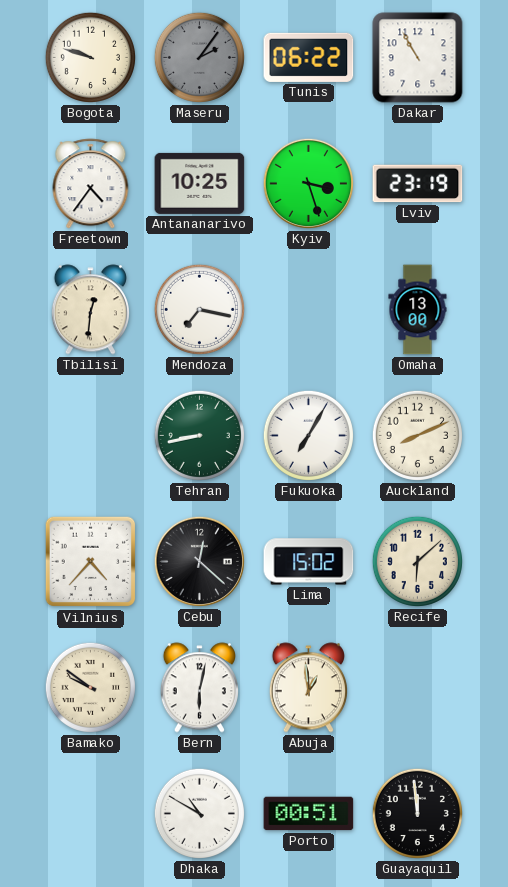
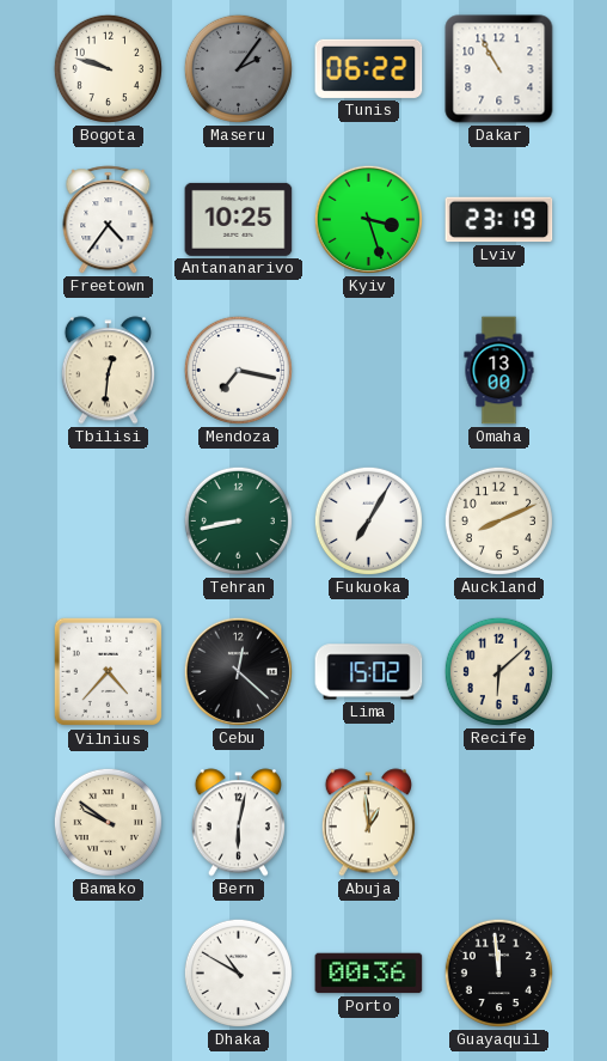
Porto: 00:51 -> 00:36
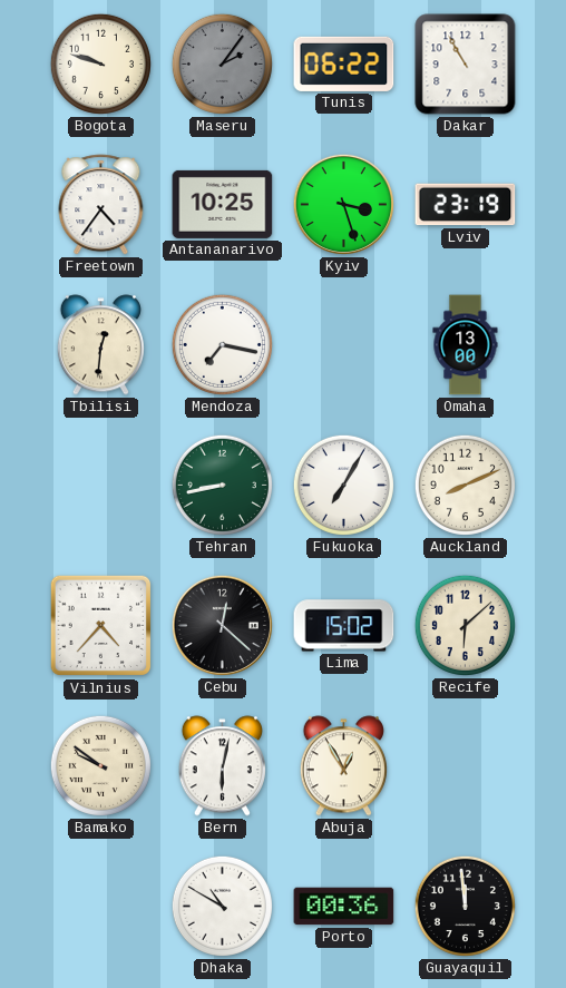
Abuja: 12:59 -> 12:55
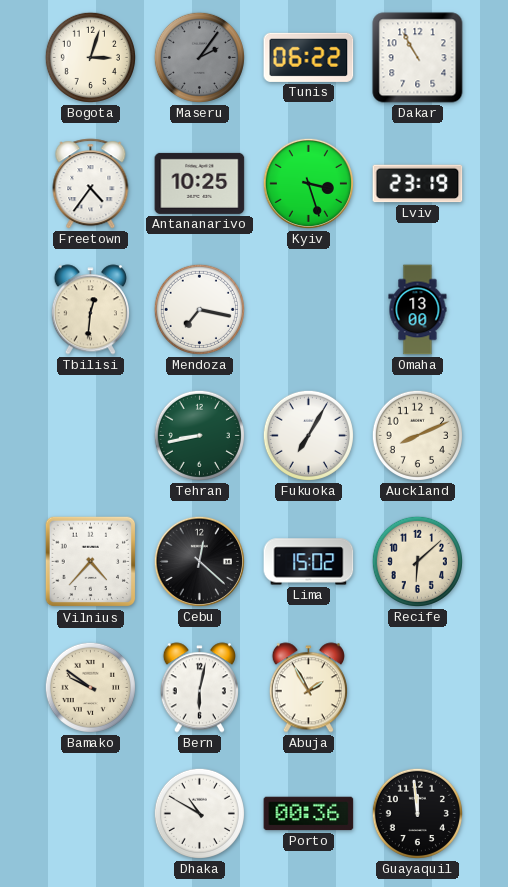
Bogota: 9:48 -> 3:03
Abuja: 12:55 -> 1:55
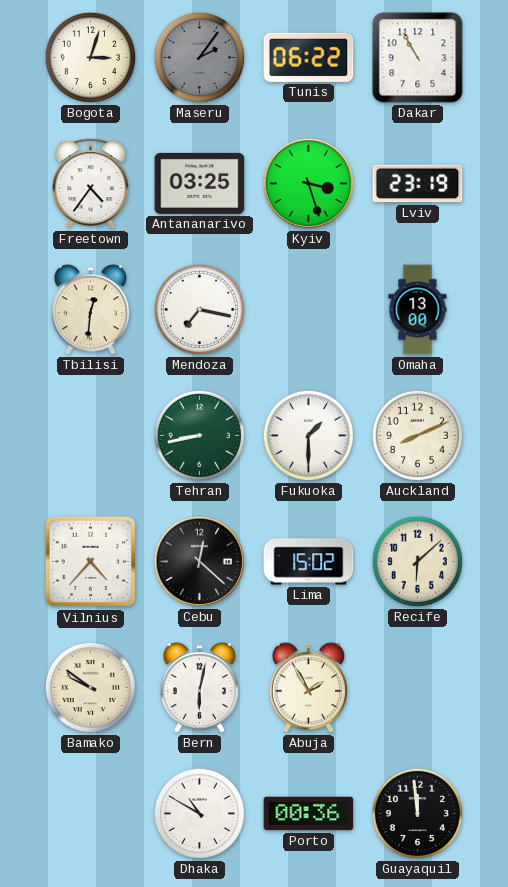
Antananarivo: 10:25 -> 03:25
Fukuoka: 7:05 -> 1:30
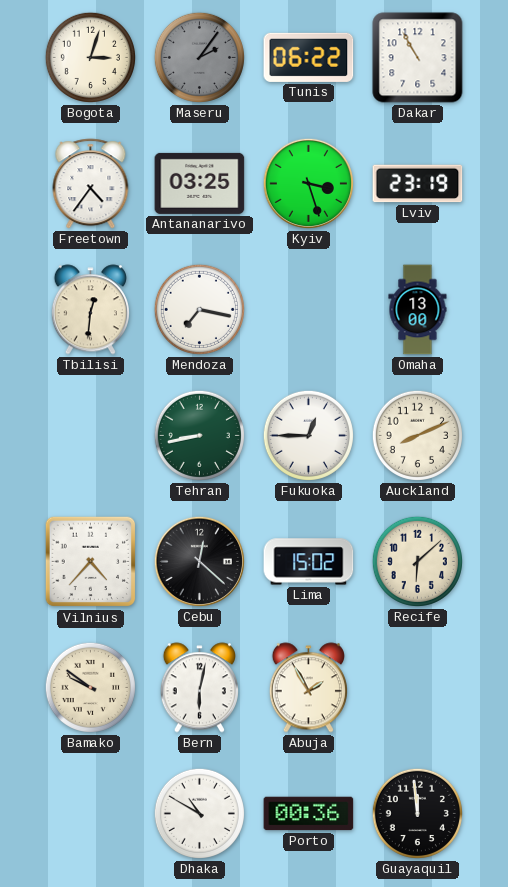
Fukuoka: 1:30 -> 12:45
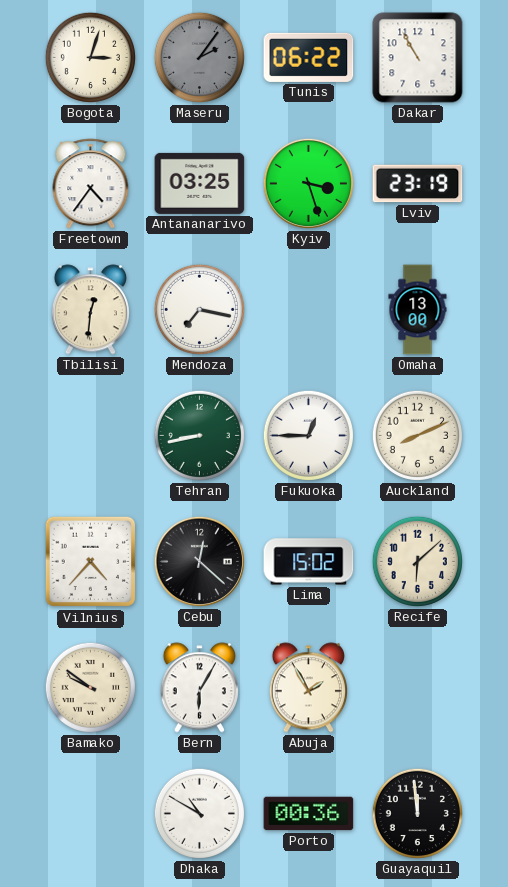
Bern: 6:02 -> 6:05
